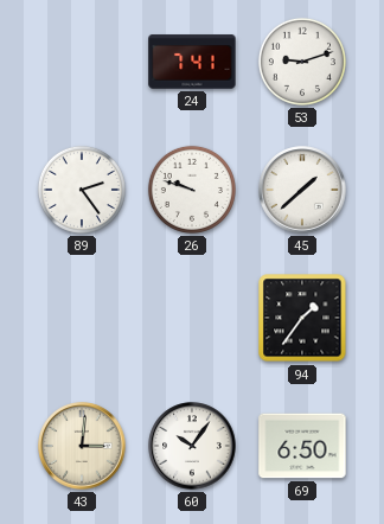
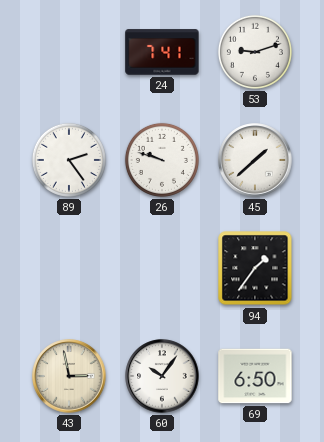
43: 3:01 -> 2:58
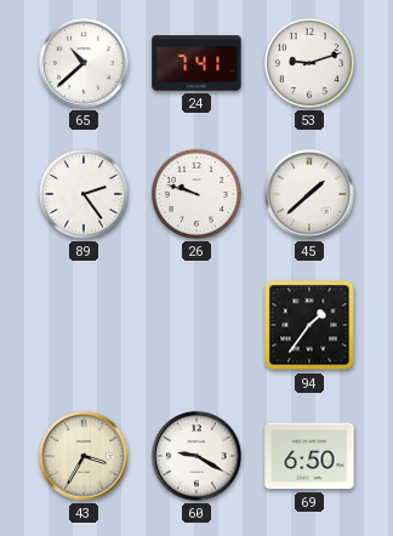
65: none -> 10:38
43: 2:58 -> 3:35
60: 10:06 -> 9:20
